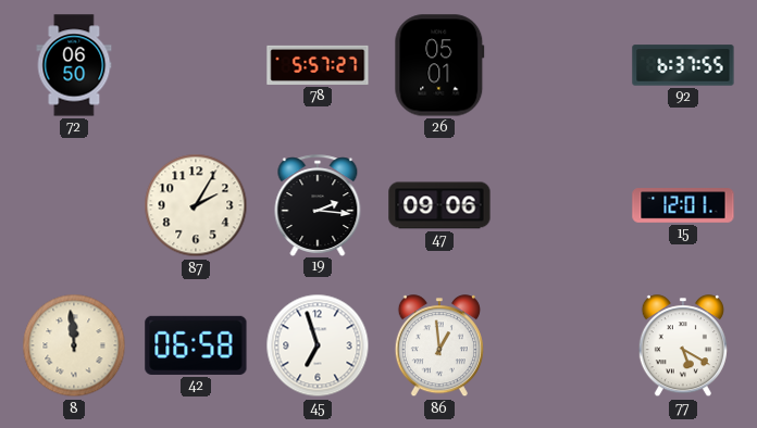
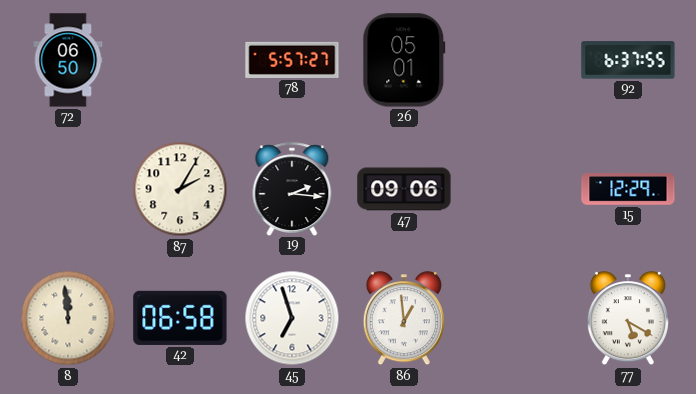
15: 12:01 -> 12:29
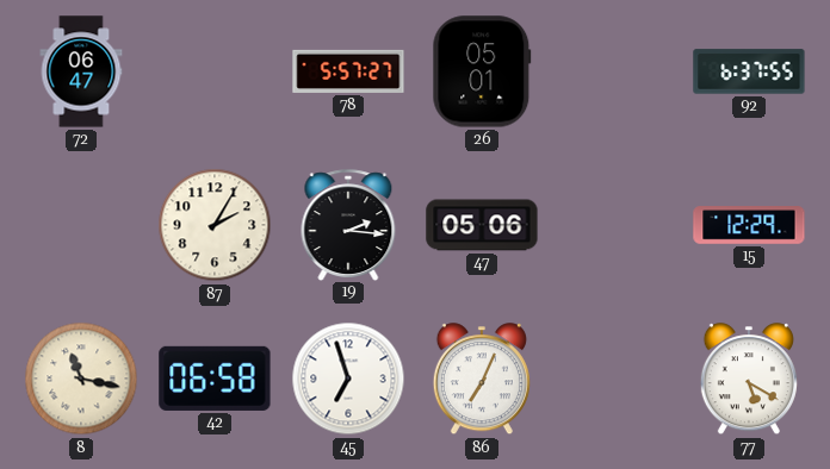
72: 06:50 -> 06:47
47: 09:06 -> 05:06
8: 11:59 -> 11:17
86: 12:59 -> 7:04
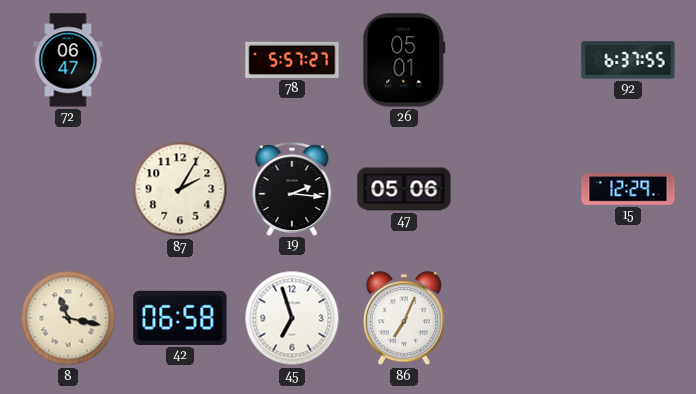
77: 5:20 -> none
